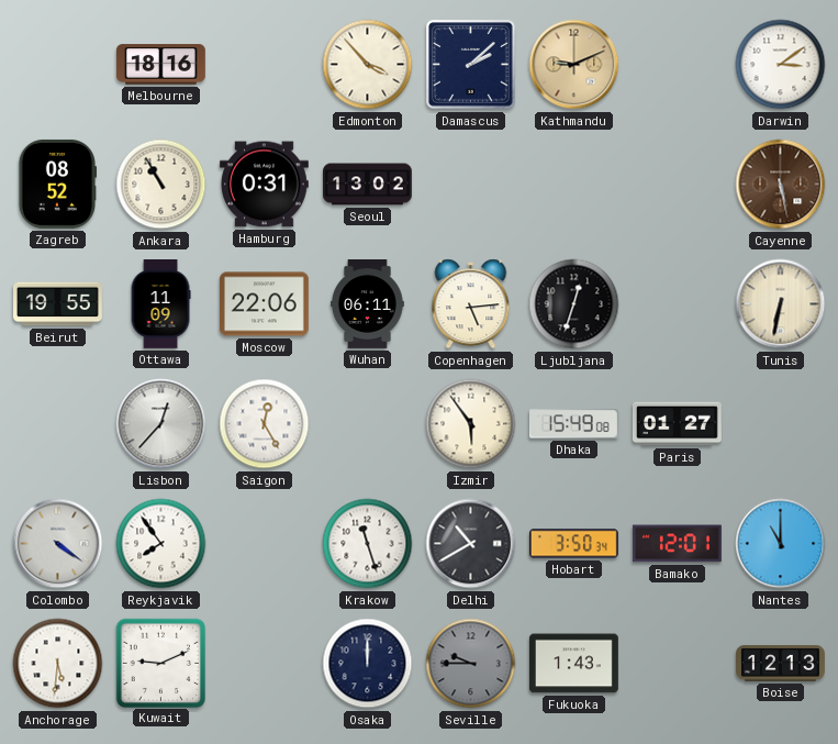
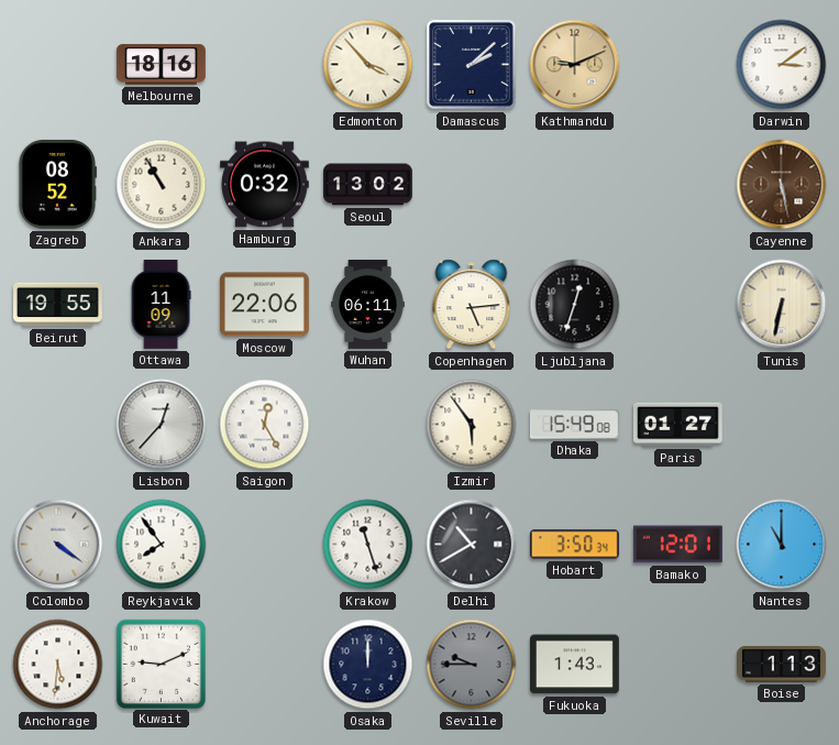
Hamburg: 0:31 -> 0:32
Boise: 12:13 -> 1:13
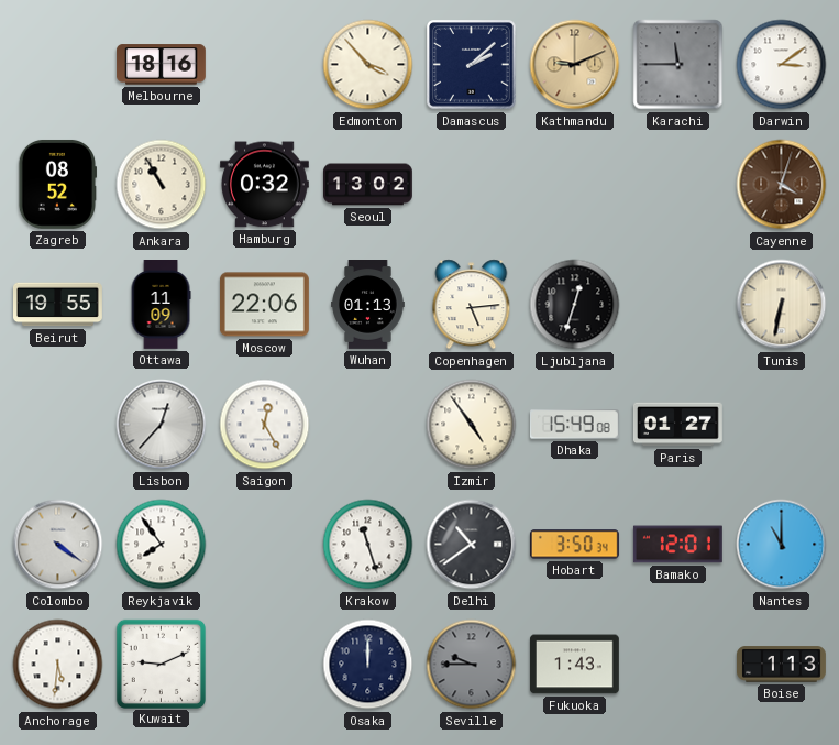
Karachi: none -> 11:45
Cayenne: 5:28 -> 4:03
Wuhan: 06:11 -> 01:13
Izmir: 5:54 -> 4:54
Delhi: 10:40 -> 10:39
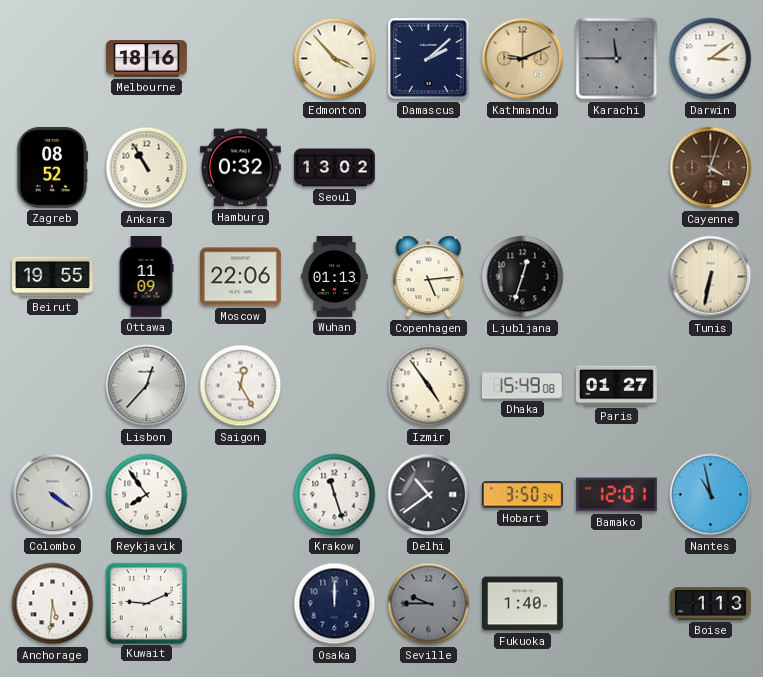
Nantes: 11:00 -> 10:58
Fukuoka: 1:43 -> 1:40
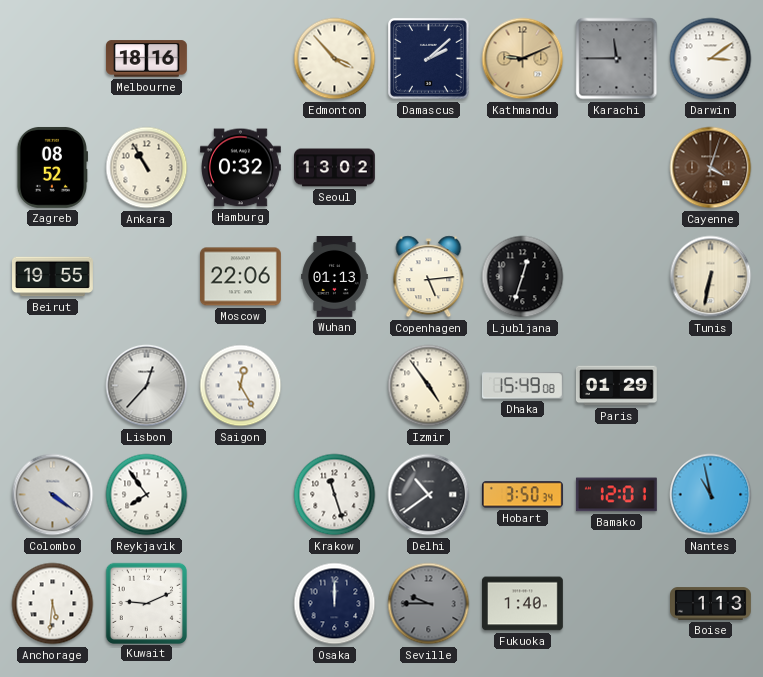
Ottawa: 11:09 -> none
Paris: 01:27 -> 01:29
